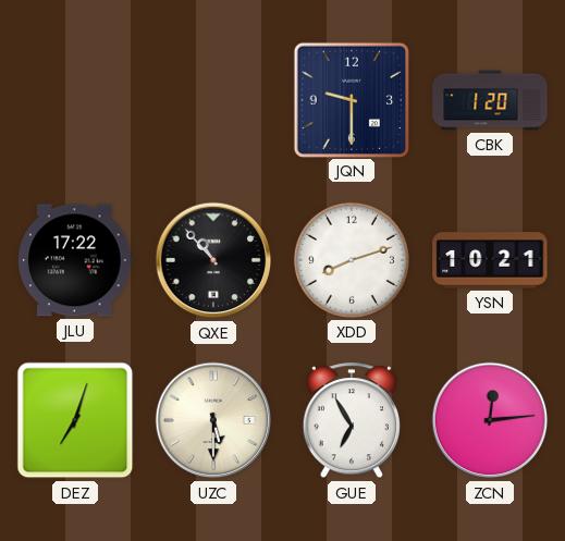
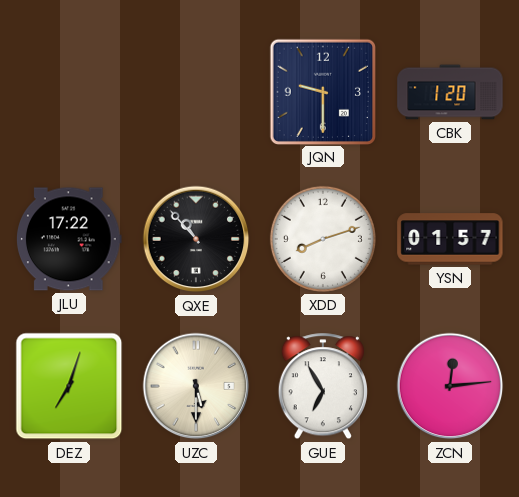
YSN: 10:21 -> 01:57
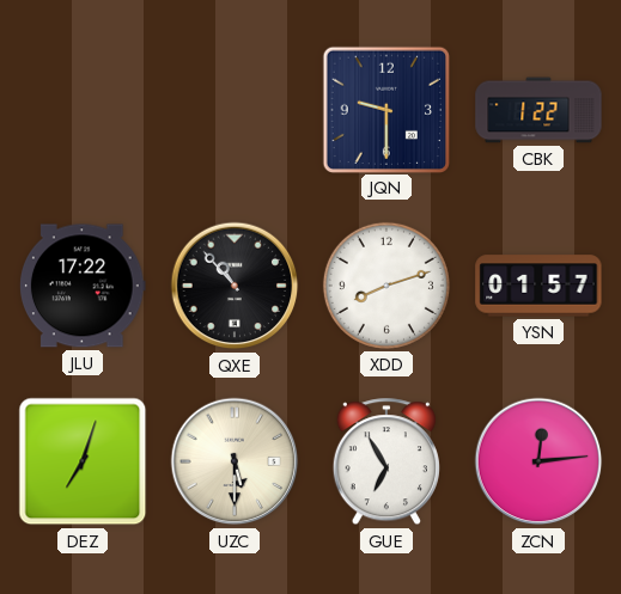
CBK: 1:20 -> 1:22
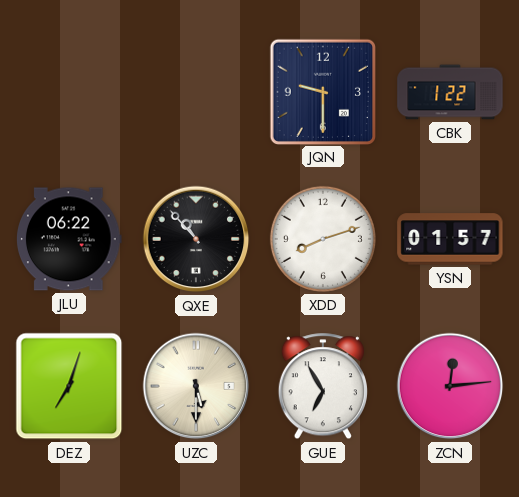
JLU: 17:22 -> 06:22
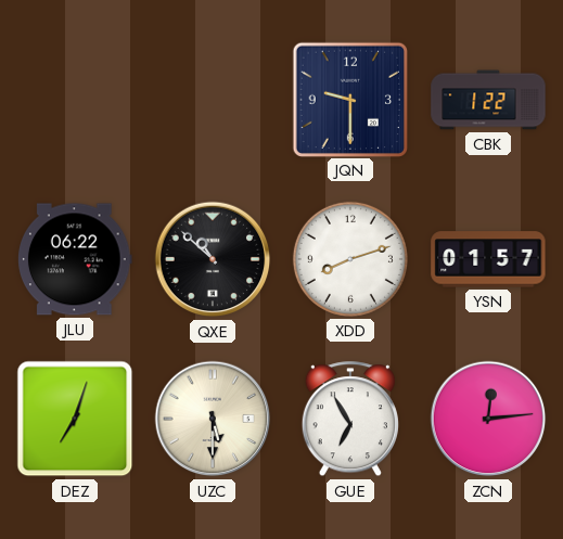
QXE: 10:53 -> 10:52
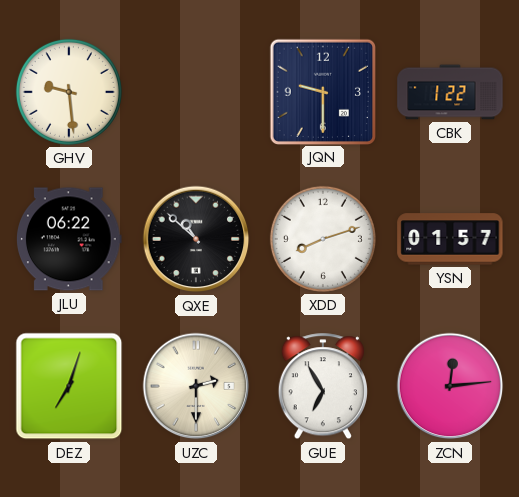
GHV: none -> 9:29
UZC: 5:30 -> 2:30
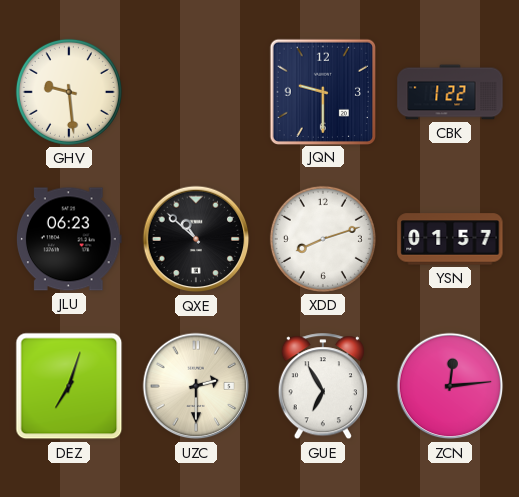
JLU: 06:22 -> 06:23
